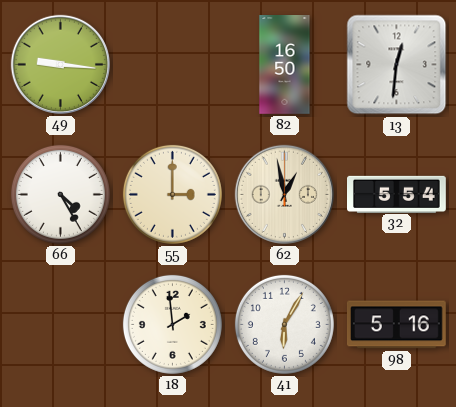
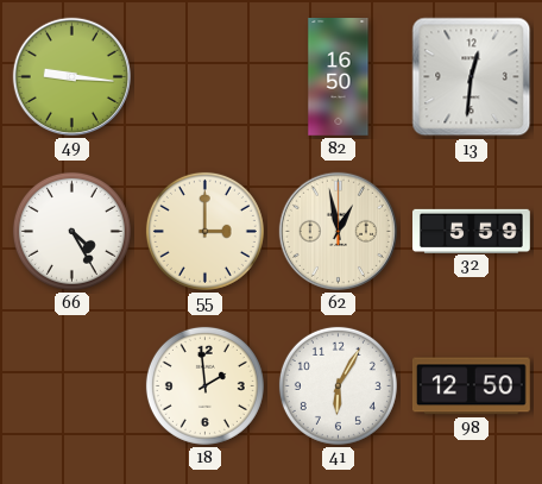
32: 5:54 -> 5:59
98: 5:16 -> 12:50
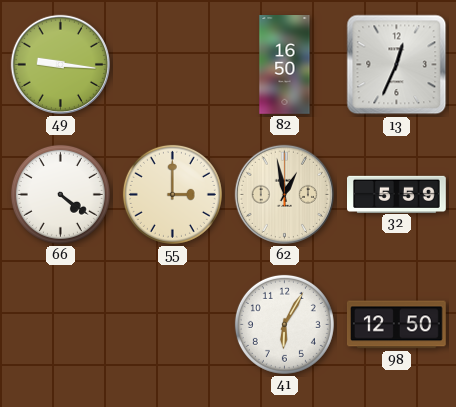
13: 12:31 -> 12:34
66: 4:25 -> 4:21
18: 1:59 -> none
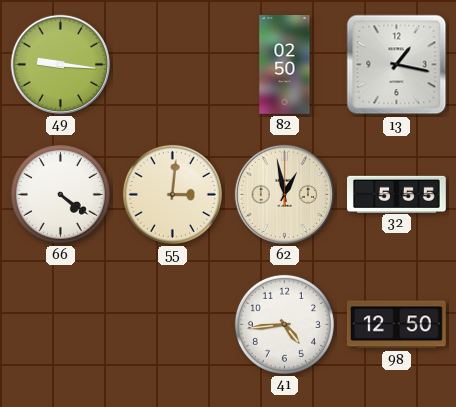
82: 16:50 -> 02:50
13: 12:34 -> 1:17
55: 3:00 -> 3:01
32: 5:59 -> 5:55
41: 6:05 -> 4:44
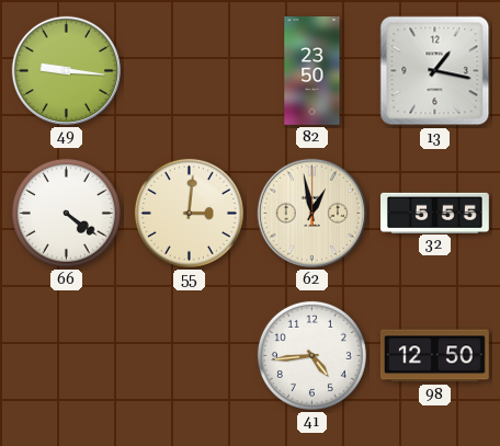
82: 02:50 -> 23:50
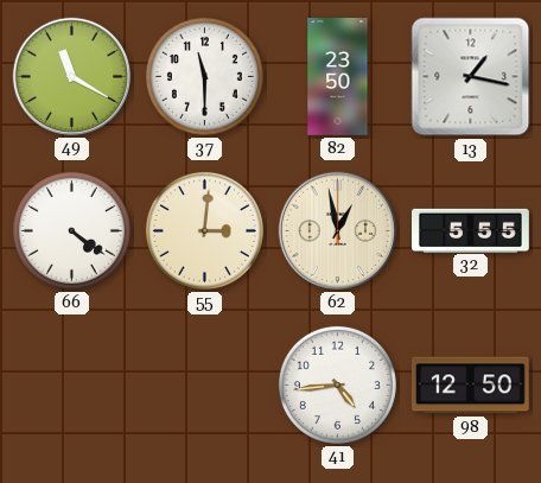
49: 9:16 -> 11:20
37: none -> 11:30
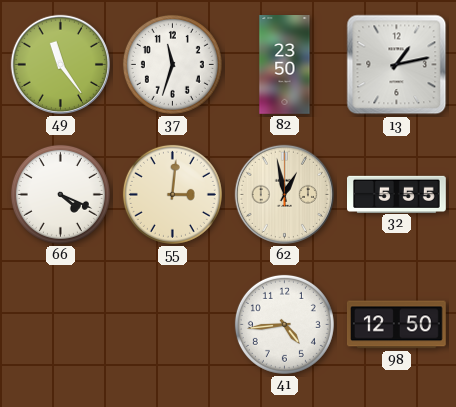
49: 11:20 -> 11:24
37: 11:30 -> 11:33
13: 1:17 -> 1:13
66: 4:21 -> 4:19
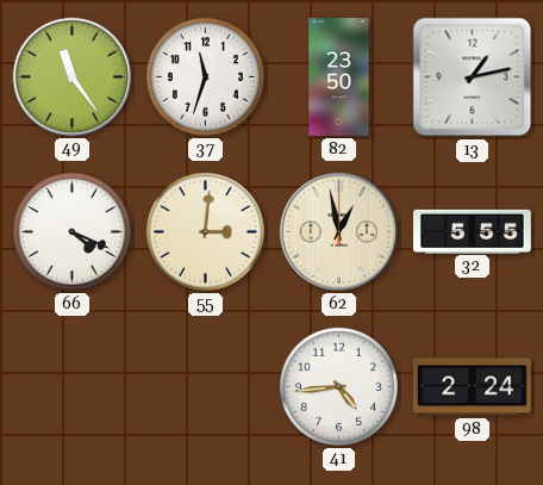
98: 12:50 -> 2:24
